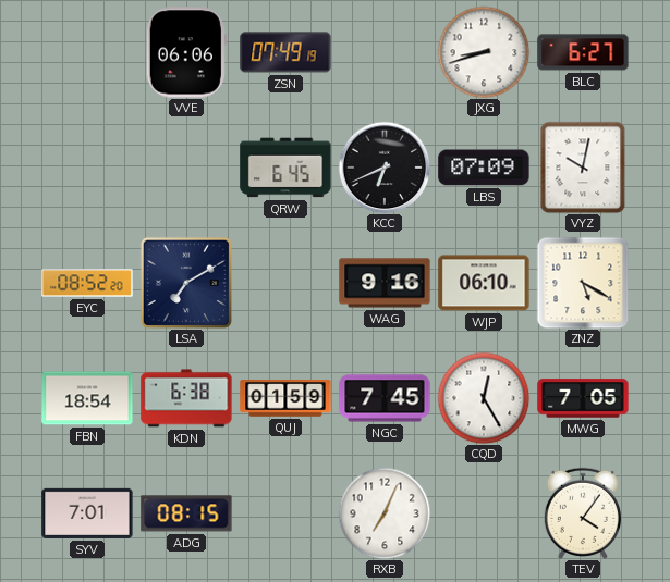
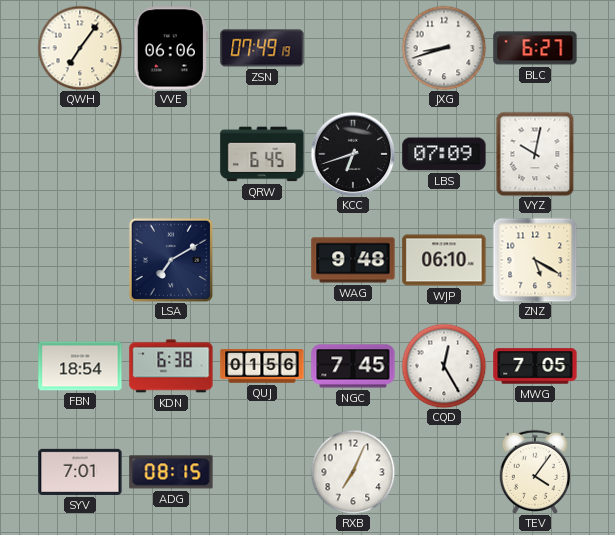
QWH: none -> 7:06
KCC: 6:41 -> 6:42
EYC: 08:52 -> none
WAG: 9:16 -> 9:48
QUJ: 01:59 -> 01:56
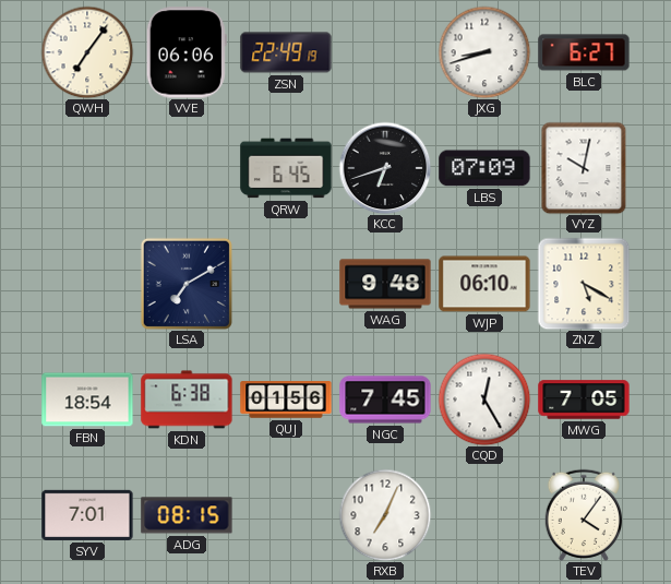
ZSN: 07:49 -> 22:49
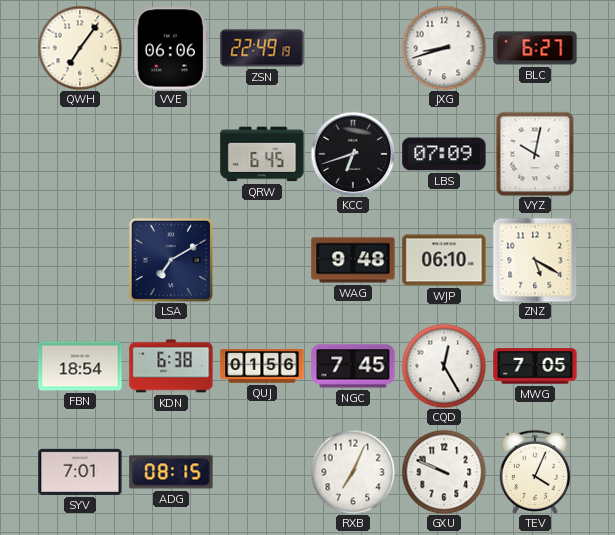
GXU: none -> 9:49
TEV: 4:06 -> 4:04
